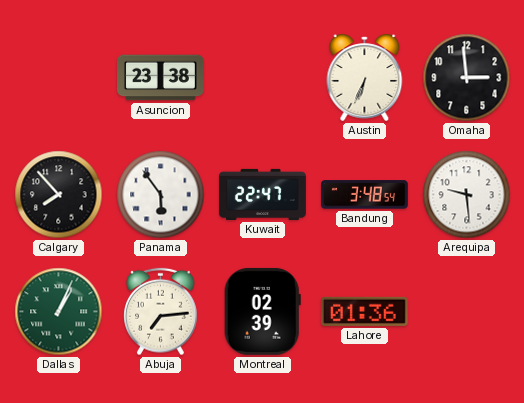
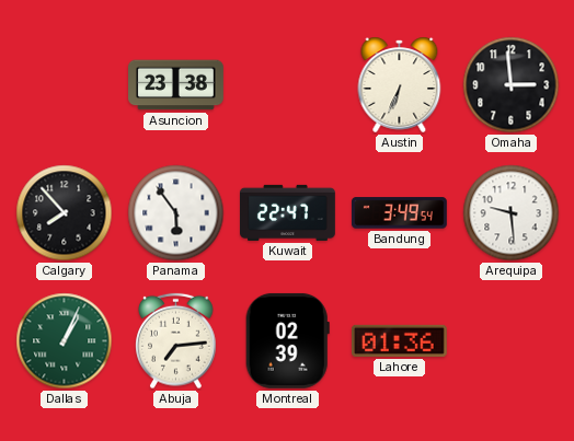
Bandung: 3:48 -> 3:49
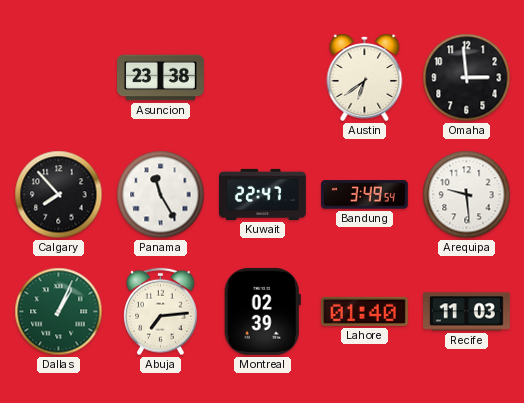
Austin: 6:34 -> 6:39
Panama: 5:54 -> 11:25
Lahore: 01:36 -> 01:40
Recife: none -> 11:03
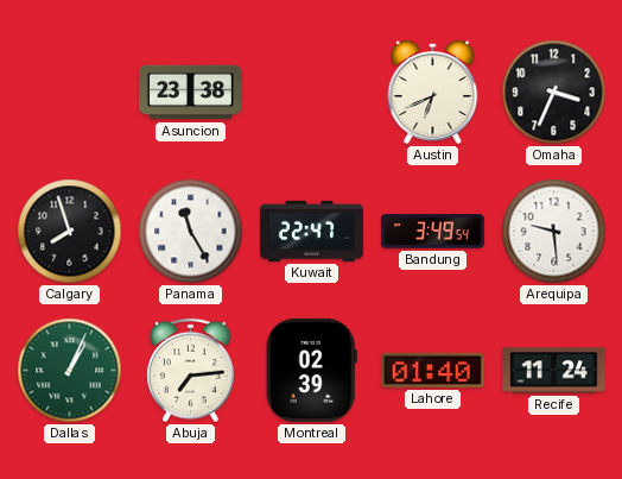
Austin: 6:39 -> 6:41
Omaha: 2:59 -> 3:34
Calgary: 7:53 -> 7:57
Recife: 11:03 -> 11:24
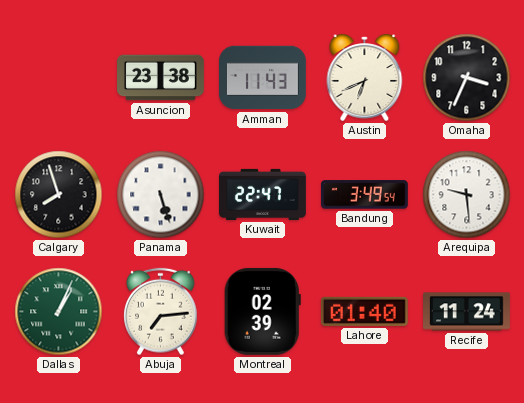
Amman: none -> 11:43
Panama: 11:25 -> 5:27
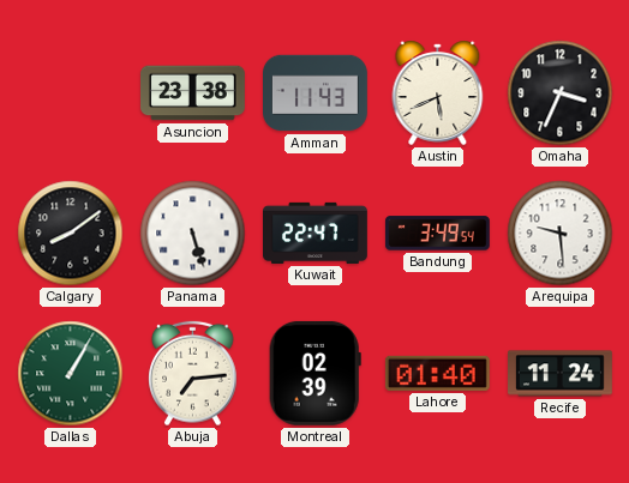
Austin: 6:41 -> 5:41
Calgary: 7:57 -> 8:09
Dallas: 1:04 -> 1:05
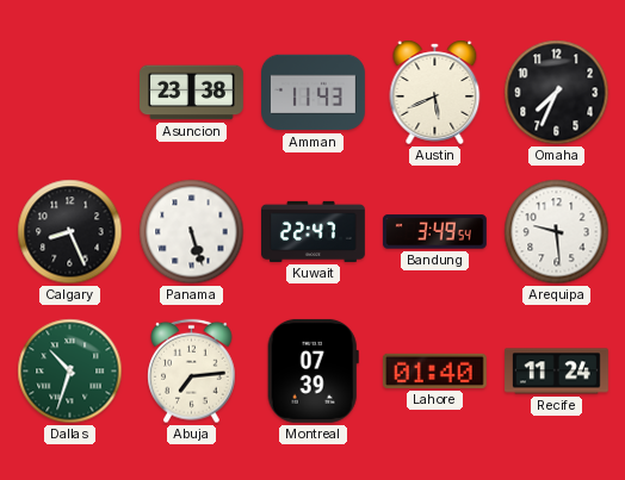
Omaha: 3:34 -> 7:34
Calgary: 8:09 -> 8:26
Dallas: 1:05 -> 10:33
Montreal: 02:39 -> 07:39
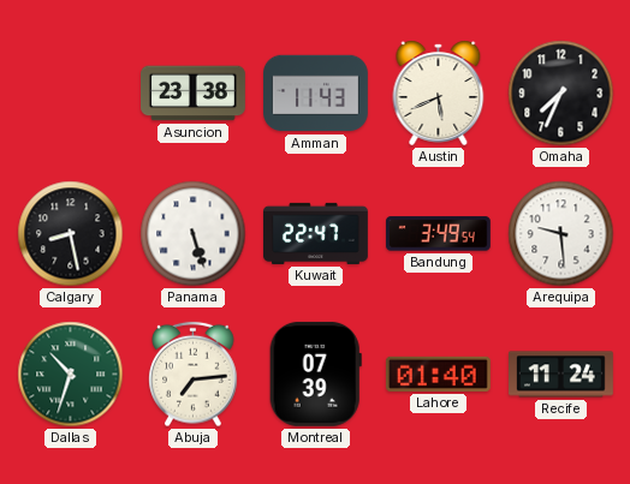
Calgary: 8:26 -> 8:28
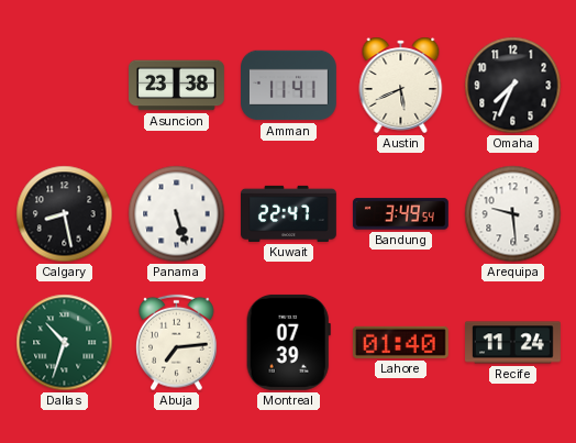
Amman: 11:43 -> 11:41
